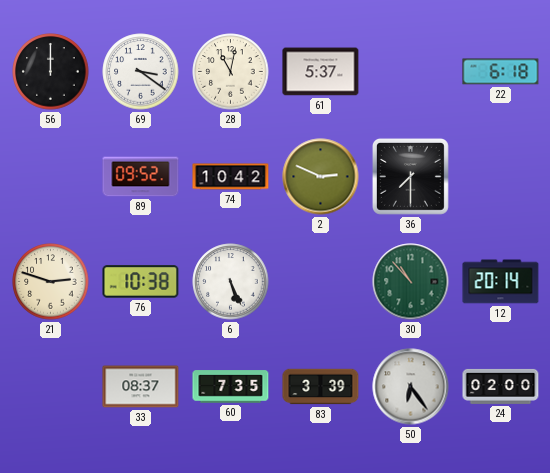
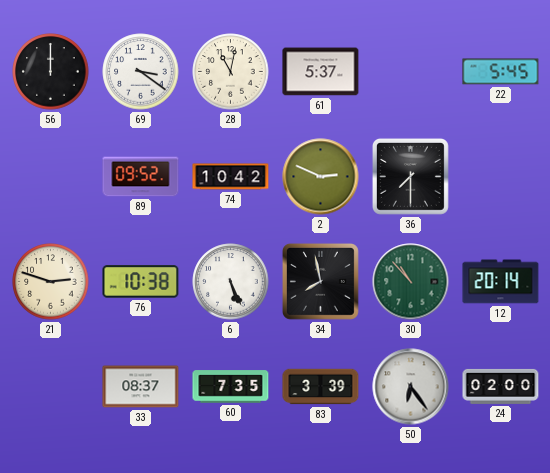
22: 6:18 -> 5:45
34: none -> 7:58
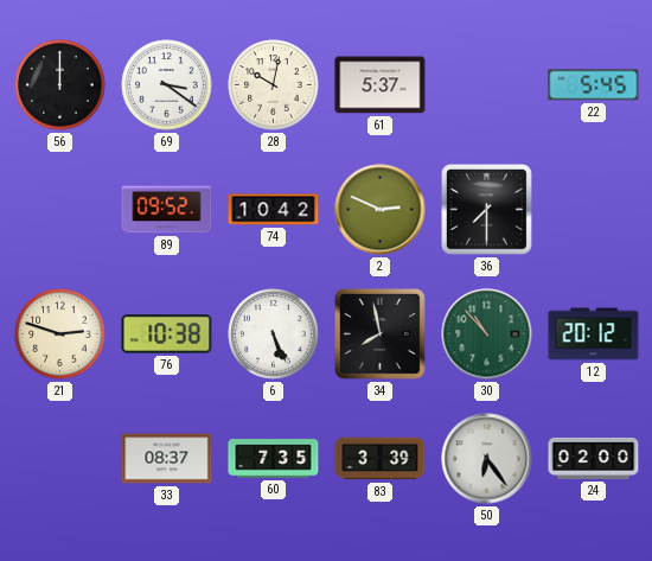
28: 11:02 -> 10:02
12: 20:14 -> 20:12
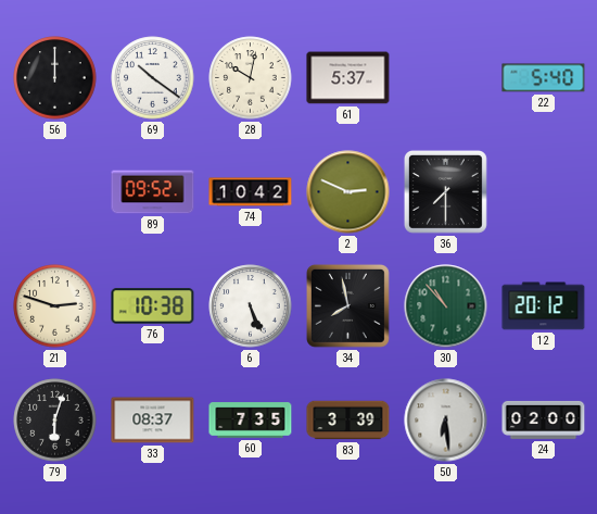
69: 3:21 -> 10:21
22: 5:45 -> 5:40
79: none -> 6:03
50: 6:24 -> 6:29
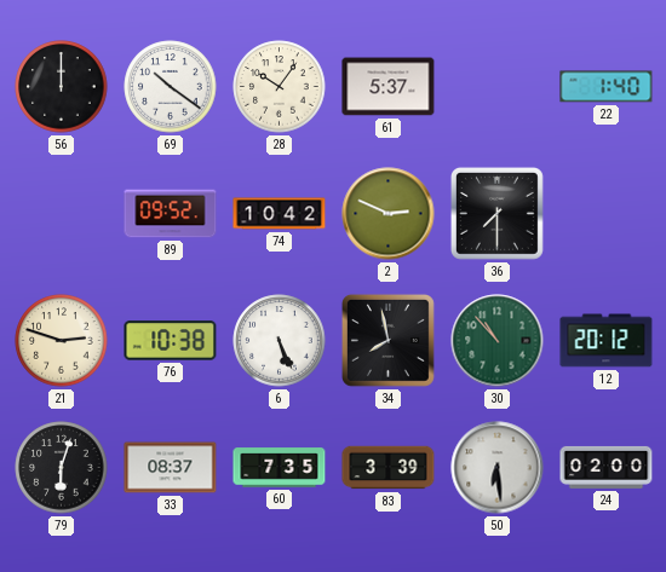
28: 10:02 -> 10:06
22: 5:40 -> 1:40
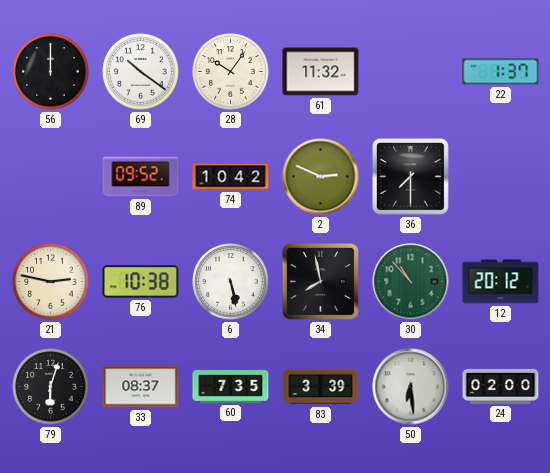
61: 5:37 -> 11:32
22: 1:40 -> 1:37
21: 2:48 -> 2:47
6: 5:26 -> 5:28
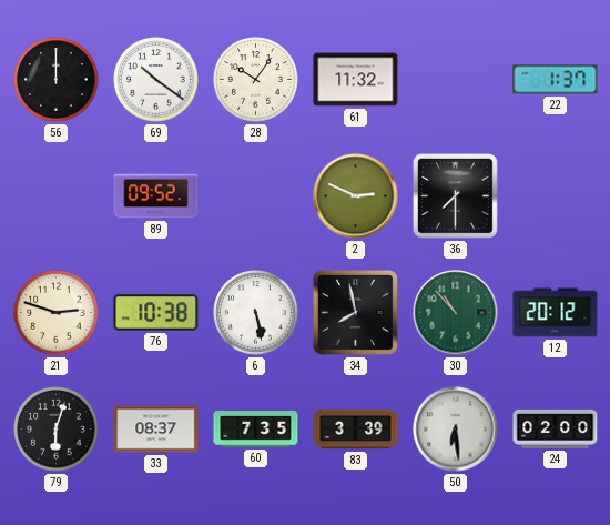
74: 10:42 -> none
21: 2:47 -> 2:48
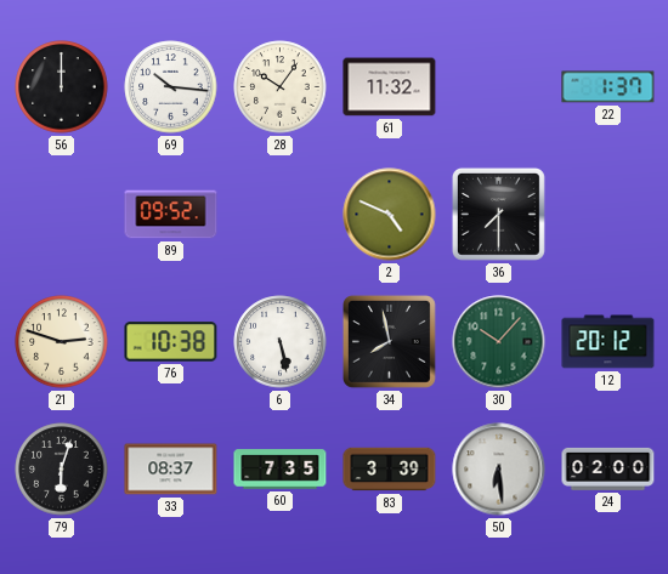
69: 10:21 -> 10:16
2: 2:49 -> 4:49
30: 10:53 -> 10:07
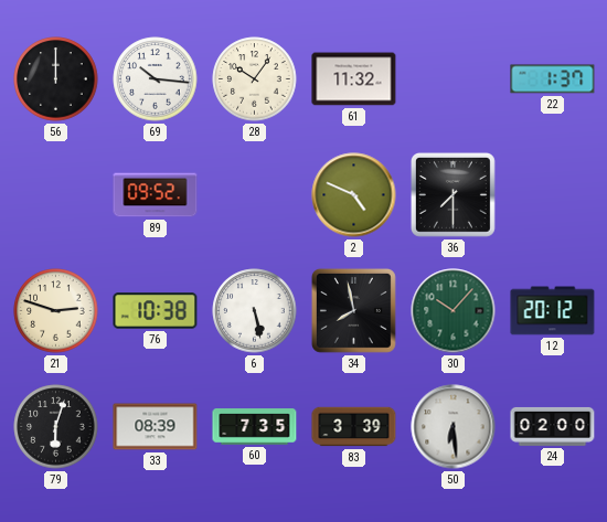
33: 08:37 -> 08:39
